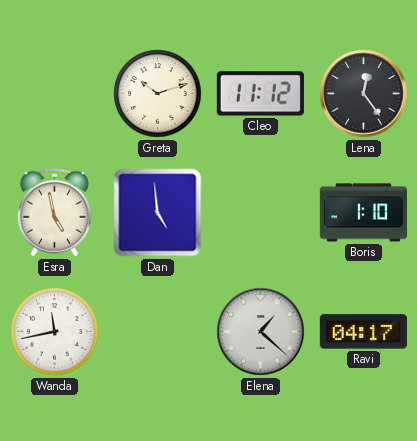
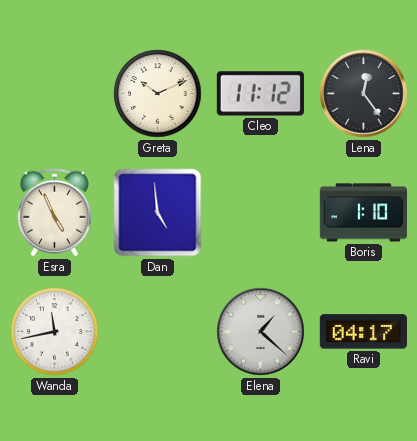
Greta: 10:12 -> 10:11
Esra: 4:58 -> 4:56
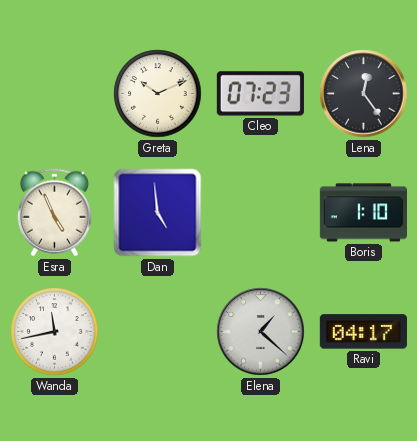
Cleo: 11:12 -> 07:23
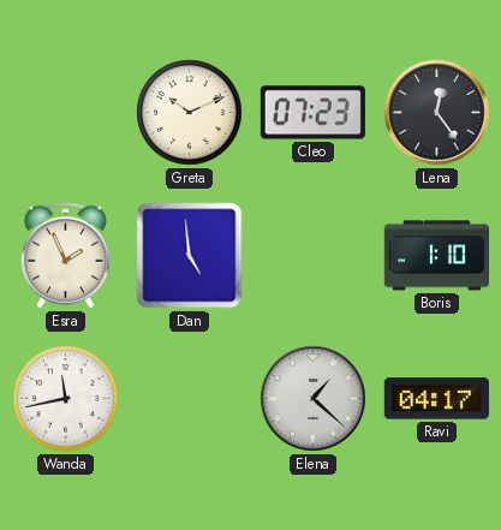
Esra: 4:56 -> 1:56
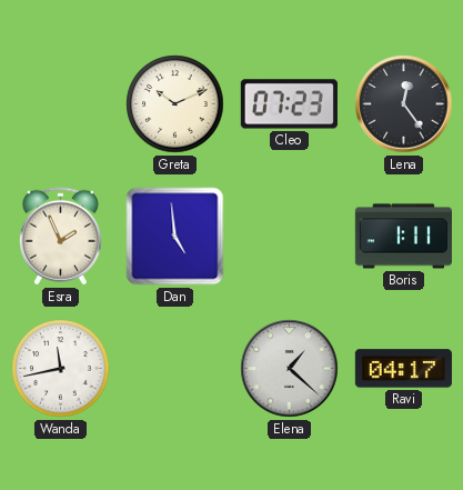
Boris: 1:10 -> 1:11
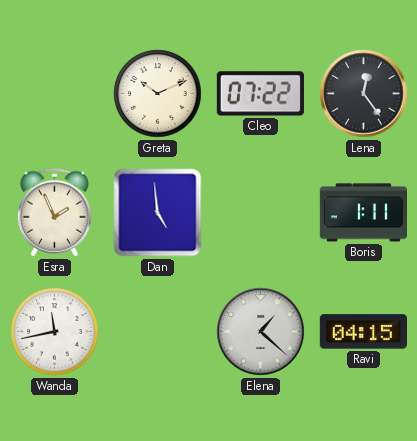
Cleo: 07:23 -> 07:22
Ravi: 04:17 -> 04:15
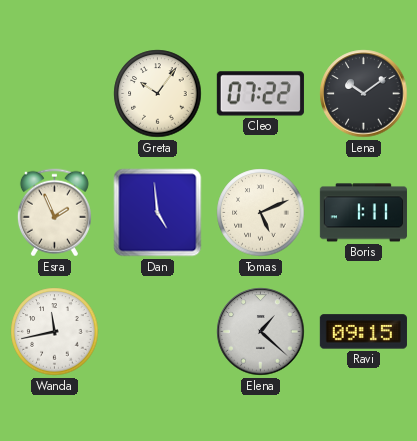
Greta: 10:11 -> 10:06
Lena: 12:24 -> 10:09
Tomas: none -> 5:11
Ravi: 04:15 -> 09:15
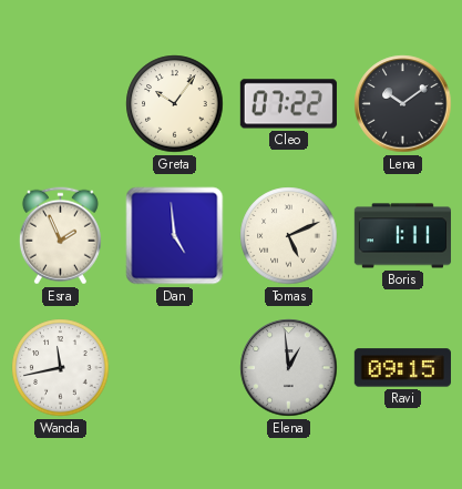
Elena: 1:22 -> 12:59
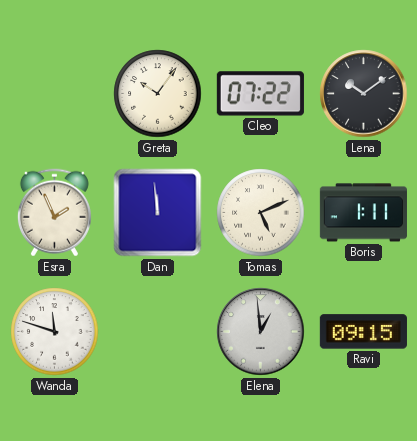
Dan: 4:59 -> 11:59
Wanda: 11:43 -> 11:48
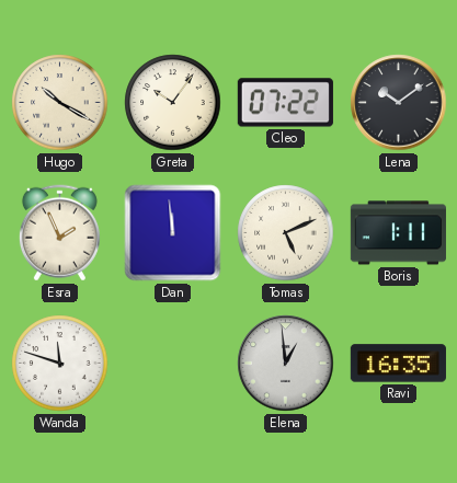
Hugo: none -> 10:20
Ravi: 09:15 -> 16:35
